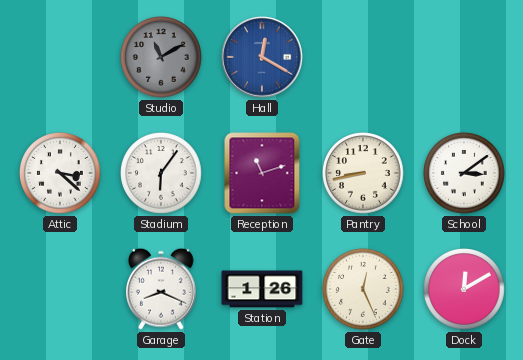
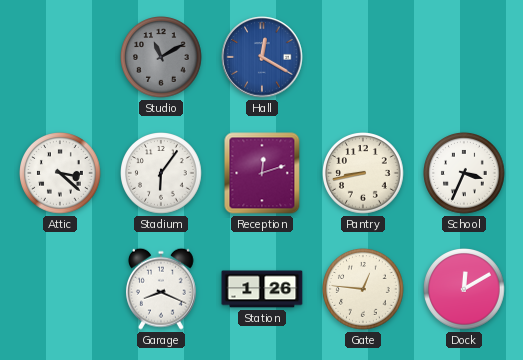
Reception: 11:12 -> 12:12
School: 3:09 -> 3:34
Gate: 12:26 -> 12:46
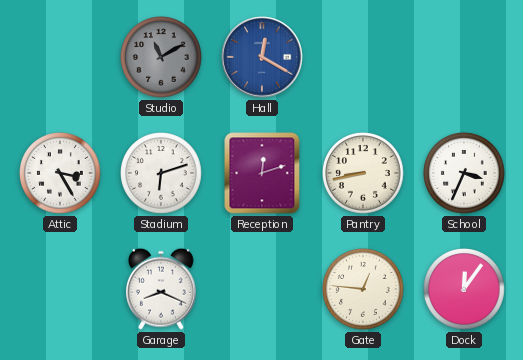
Attic: 3:22 -> 3:25
Stadium: 6:06 -> 6:12
Station: 1:26 -> none
Dock: 12:10 -> 12:06
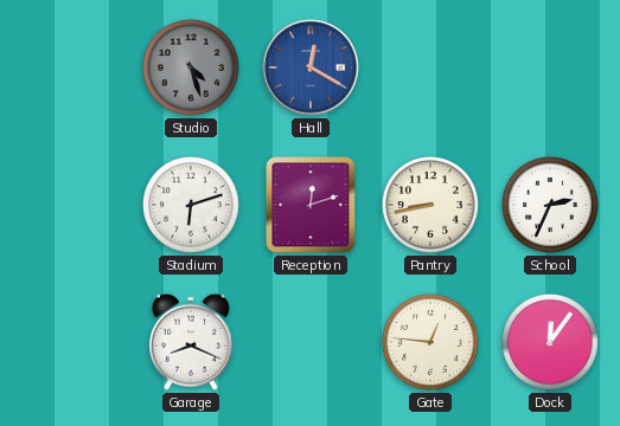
Studio: 11:10 -> 4:27
Attic: 3:25 -> none
School: 3:34 -> 2:34
